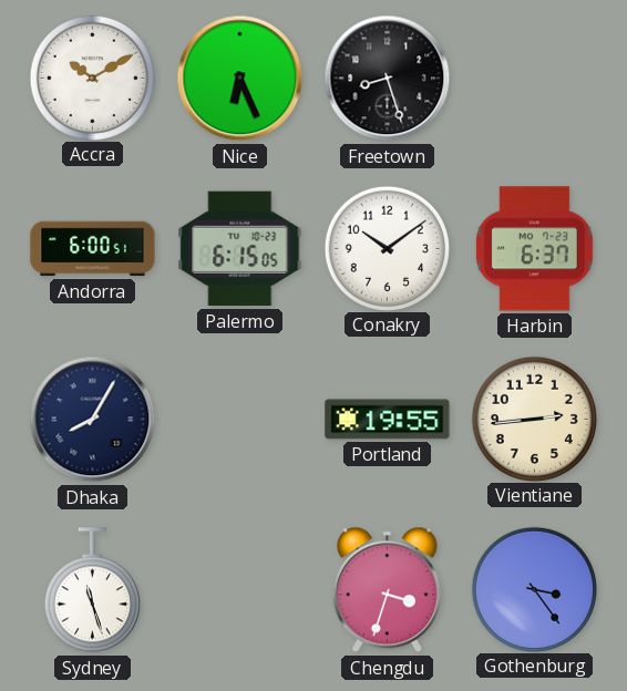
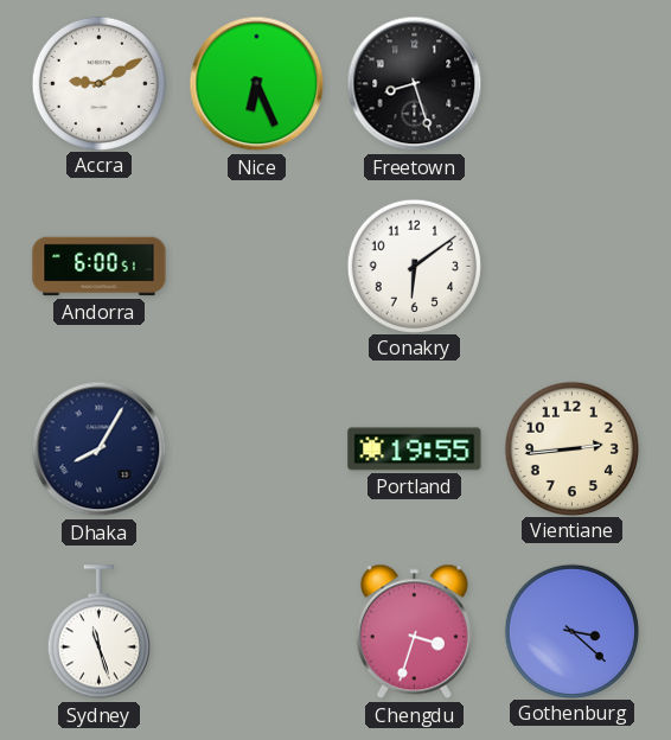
Accra: 10:10 -> 9:10
Palermo: 6:15 -> none
Conakry: 10:09 -> 6:09
Harbin: 6:37 -> none
Gothenburg: 3:24 -> 3:22
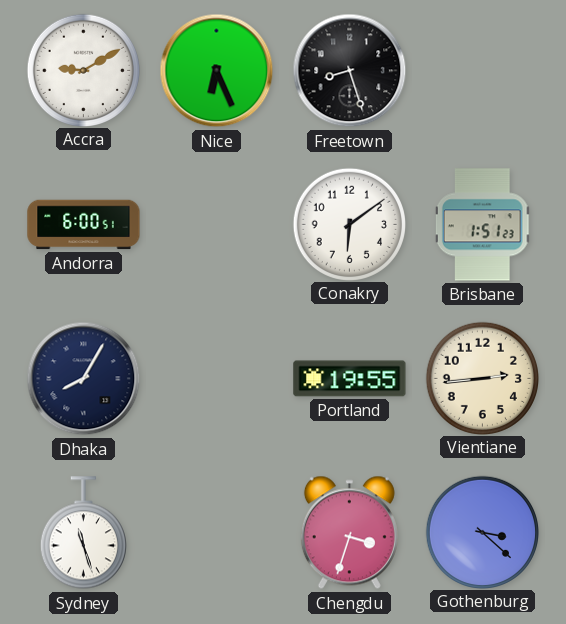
Brisbane: none -> 1:51
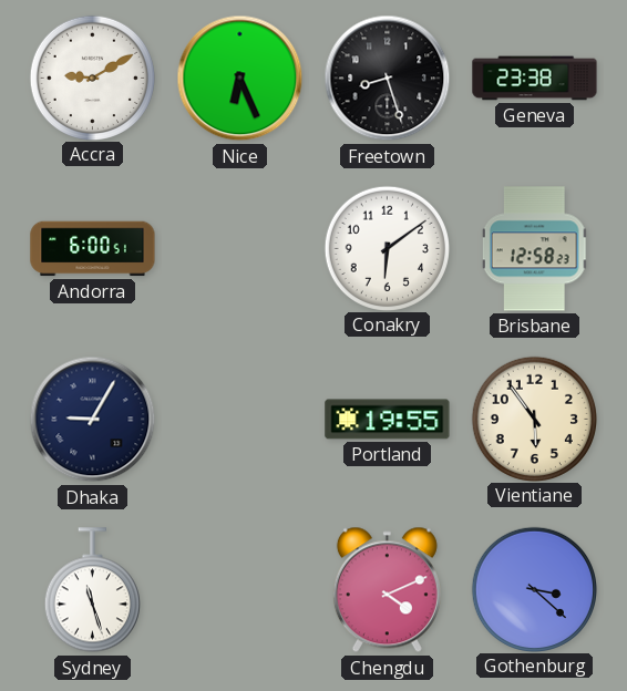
Geneva: none -> 23:38
Brisbane: 1:51 -> 12:58
Dhaka: 8:05 -> 9:05
Vientiane: 2:44 -> 5:54
Chengdu: 3:33 -> 4:11
